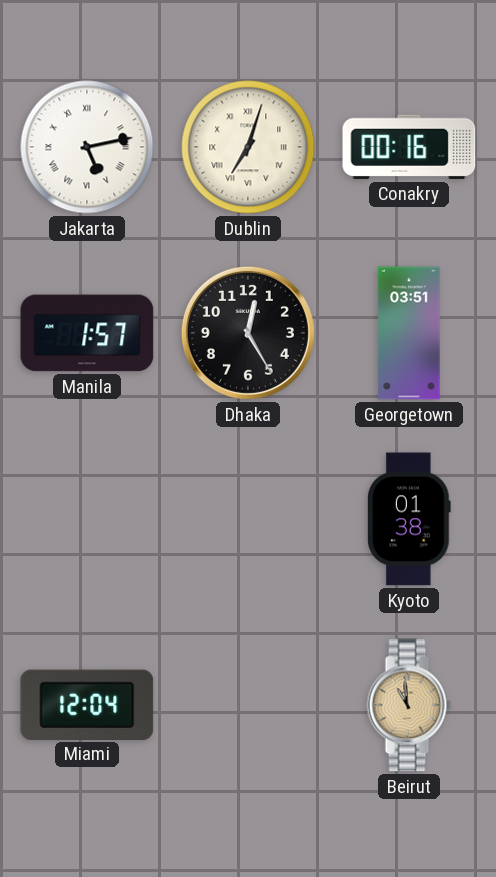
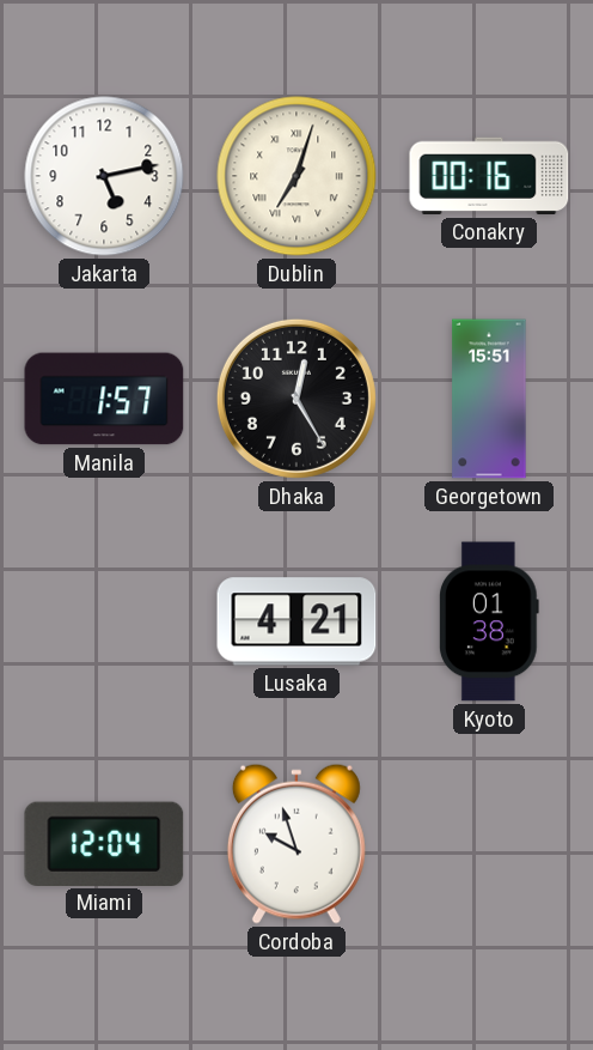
Jakarta numerals: Roman -> Arabic
Georgetown: 03:51 -> 15:51
Lusaka: none -> 4:21
Cordoba: none -> 9:57
Beirut: 10:59 -> none
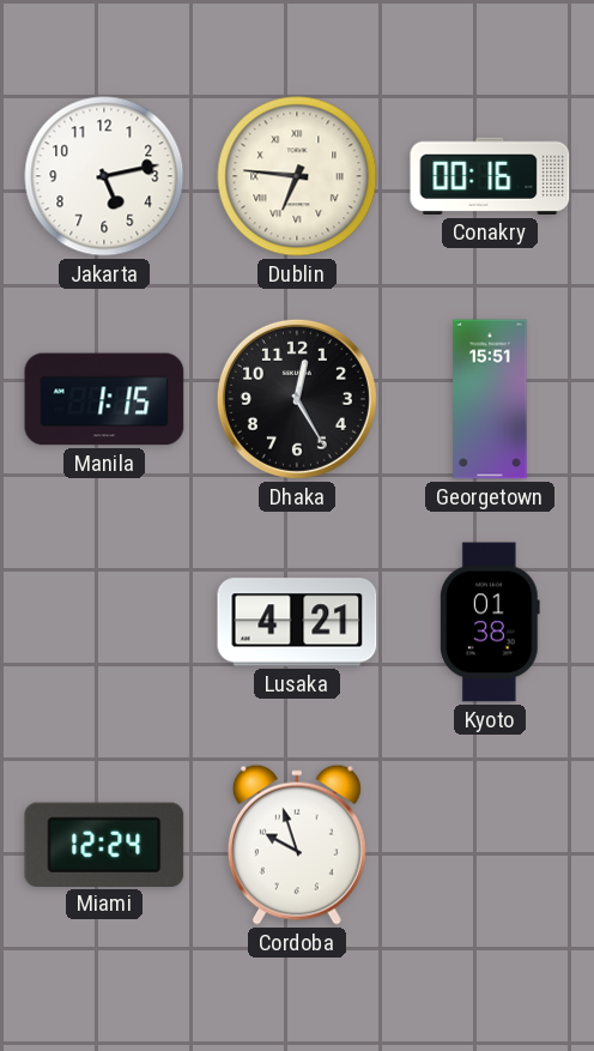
Dublin: 7:03 -> 6:46
Manila: 1:57 -> 1:15
Miami: 12:04 -> 12:24
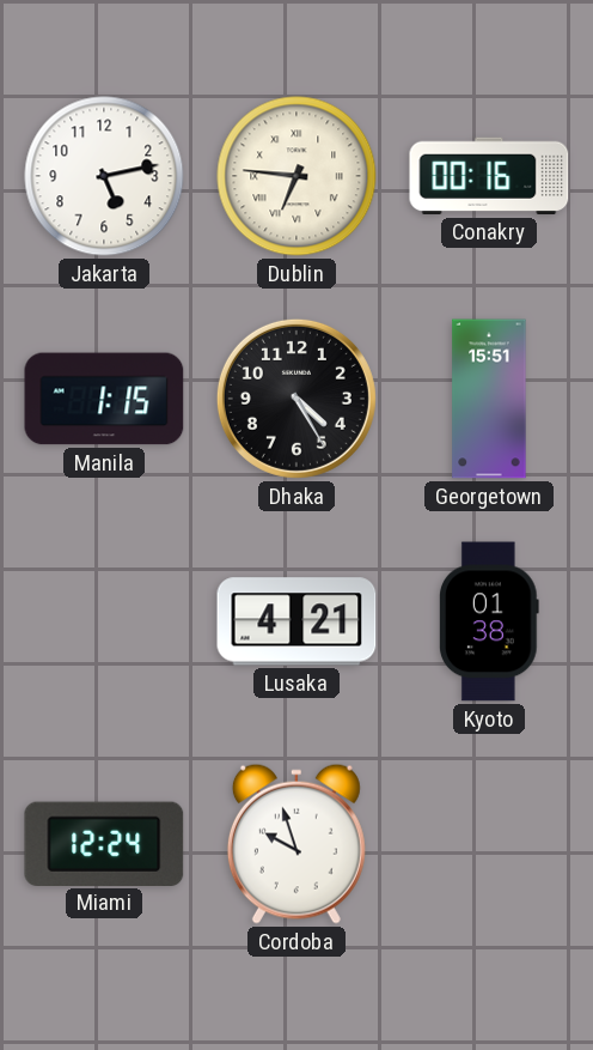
Dhaka: 12:25 -> 4:25
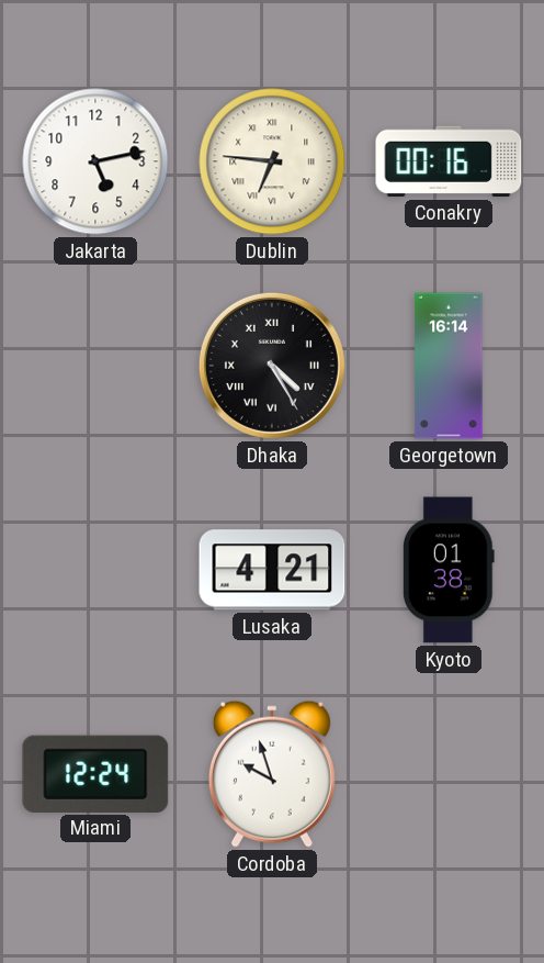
Manila: 1:15 -> none
Dhaka numerals: Arabic -> Roman
Georgetown: 15:51 -> 16:14
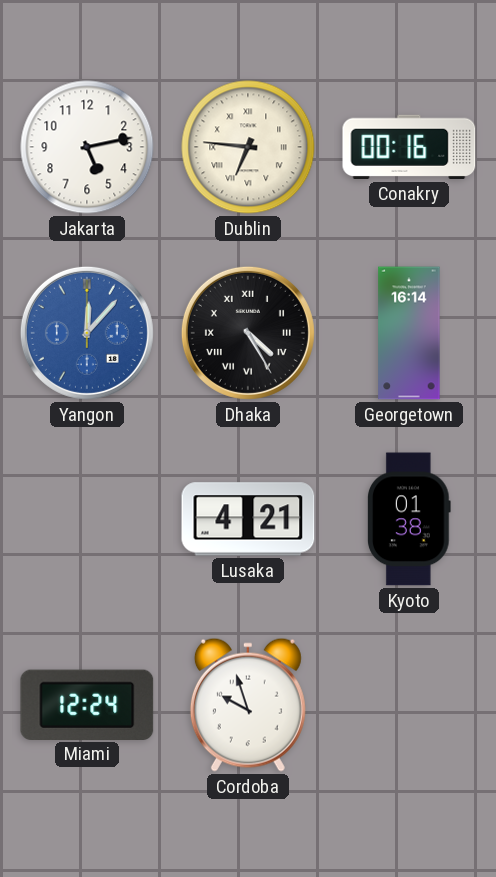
Yangon: none -> 12:07
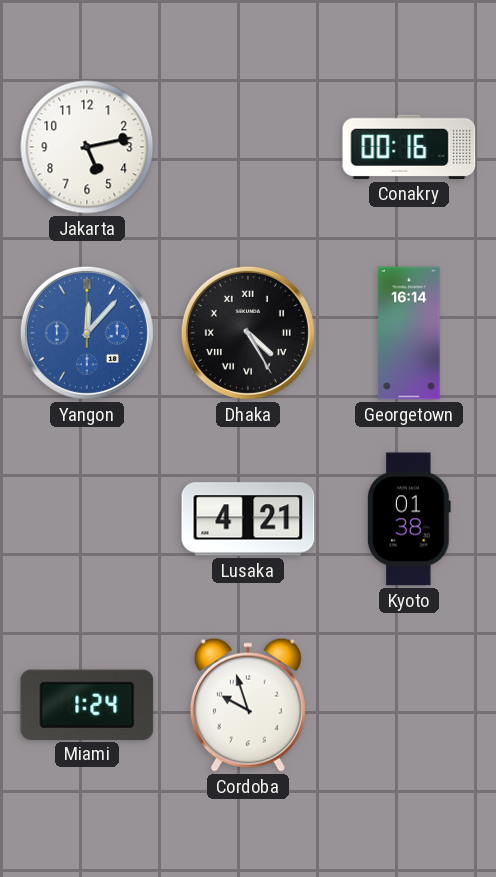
Dublin: 6:46 -> none
Miami: 12:24 -> 1:24
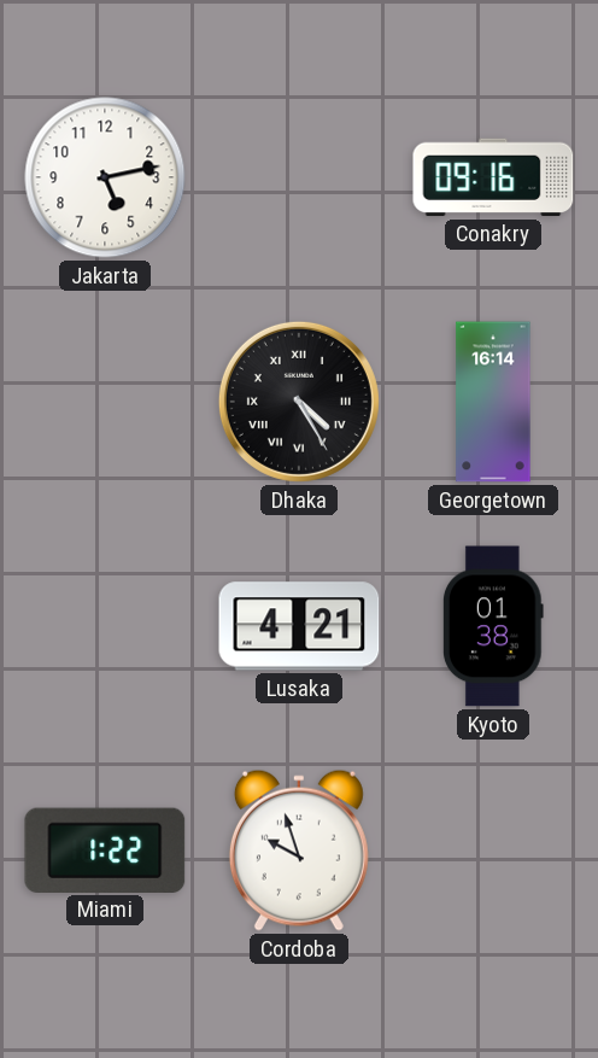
Conakry: 00:16 -> 09:16
Yangon: 12:07 -> none
Miami: 1:24 -> 1:22
